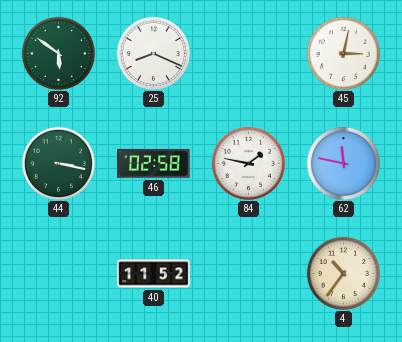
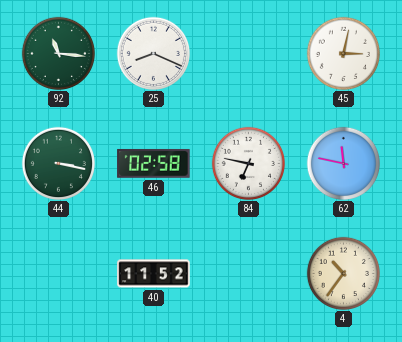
92: 5:51 -> 11:16
84: 1:47 -> 6:47
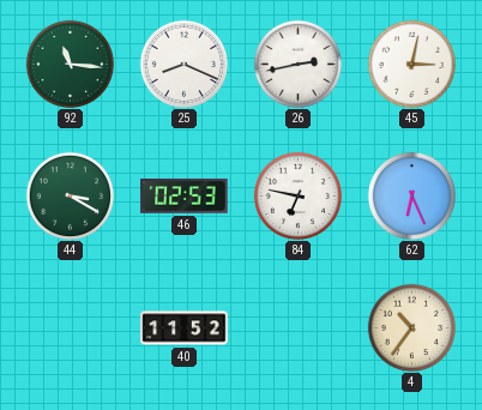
26: none -> 2:43
44: 3:17 -> 3:20
46: 02:58 -> 02:53
62: 11:47 -> 6:26
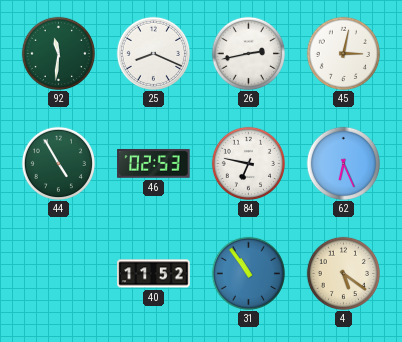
92: 11:16 -> 11:31
44: 3:20 -> 4:55
31: none -> 10:54
4: 10:36 -> 5:21
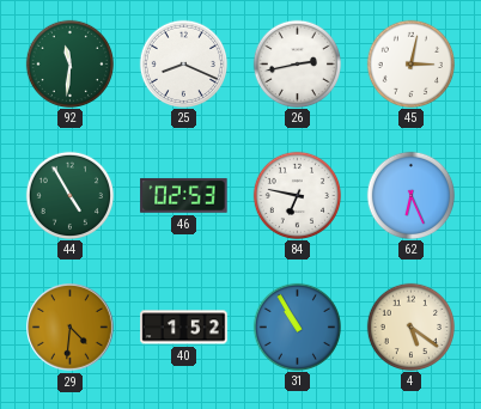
29: none -> 4:31
40: 11:52 -> 1:52
31: 10:54 -> 10:55
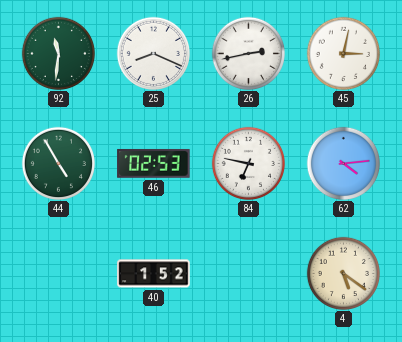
62: 6:26 -> 4:14
29: 4:31 -> none
31: 10:55 -> none
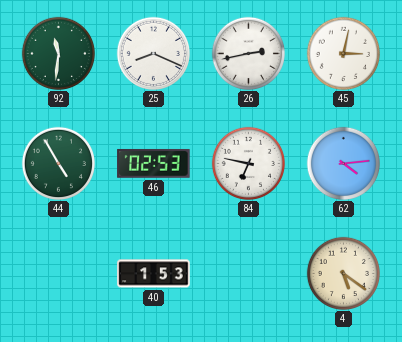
40: 1:52 -> 1:53
